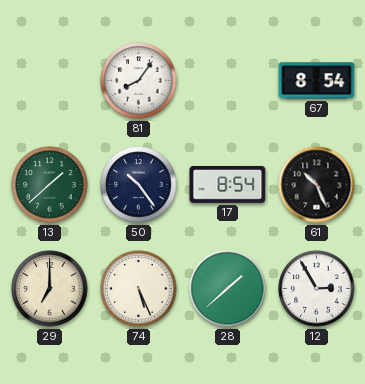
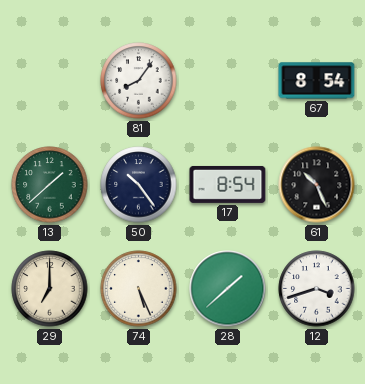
12: 2:55 -> 3:42
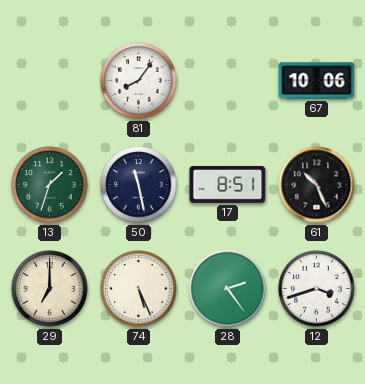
67: 8:54 -> 10:06
13: 1:38 -> 1:33
50: 10:24 -> 11:28
17: 8:54 -> 8:51
28: 1:38 -> 2:24
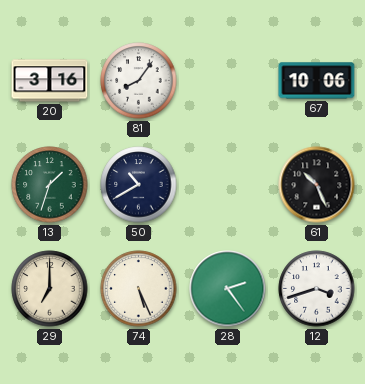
20: none -> 3:16
50: 11:28 -> 10:40
17: 8:51 -> none
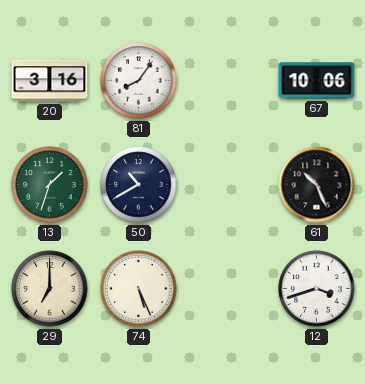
28: 2:24 -> none
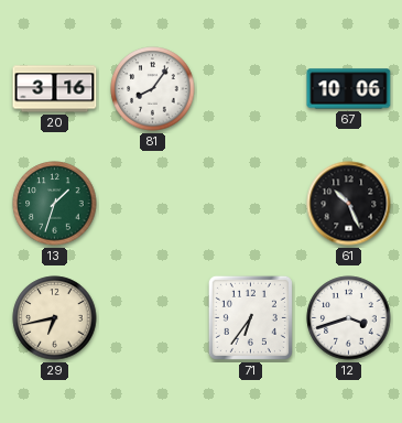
50: 10:40 -> none
29: 7:00 -> 6:43
74: 5:26 -> none
71: none -> 6:36
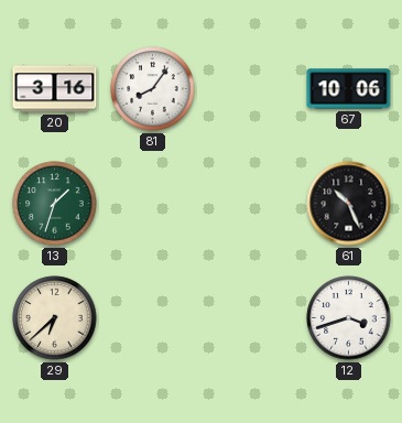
29: 6:43 -> 6:38
71: 6:36 -> none
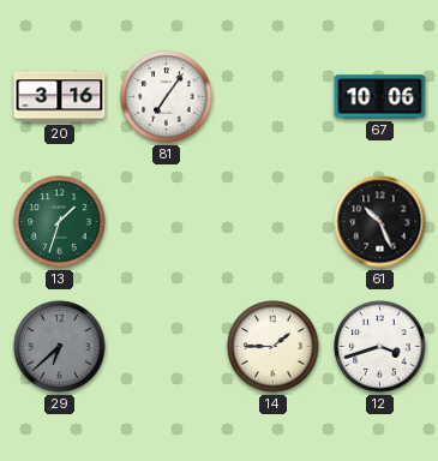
81: 8:06 -> 7:06
29 dial: cream -> grey
14: none -> 1:45
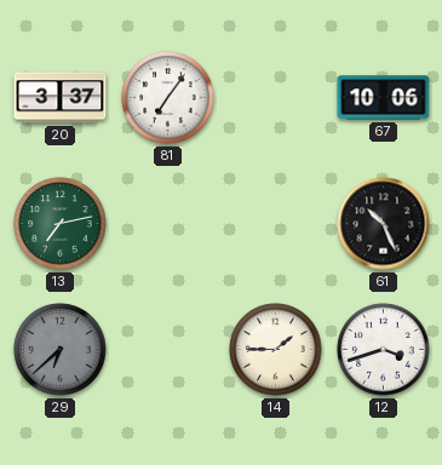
20: 3:16 -> 3:37
13: 1:33 -> 7:13
